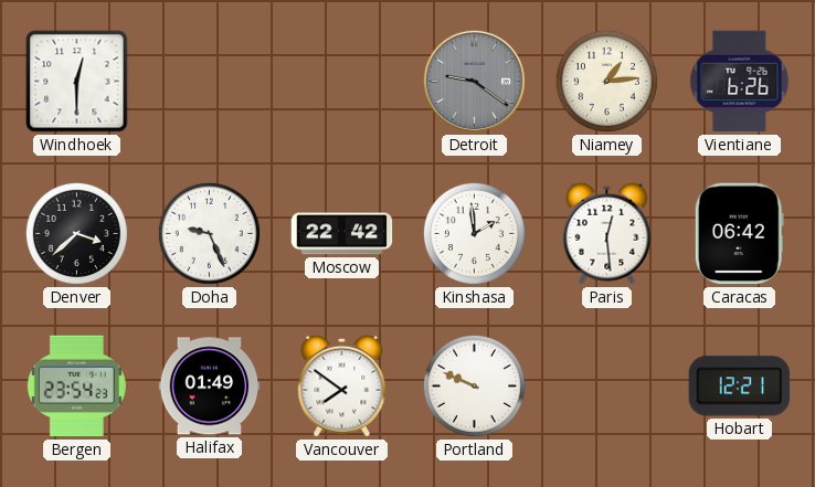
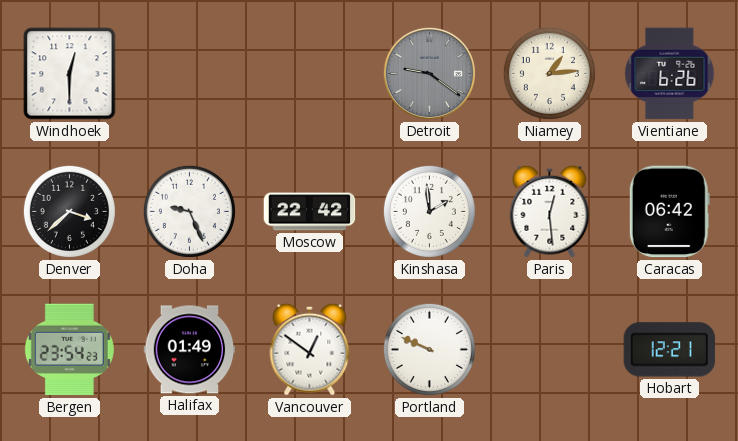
Vancouver: 7:51 -> 12:51
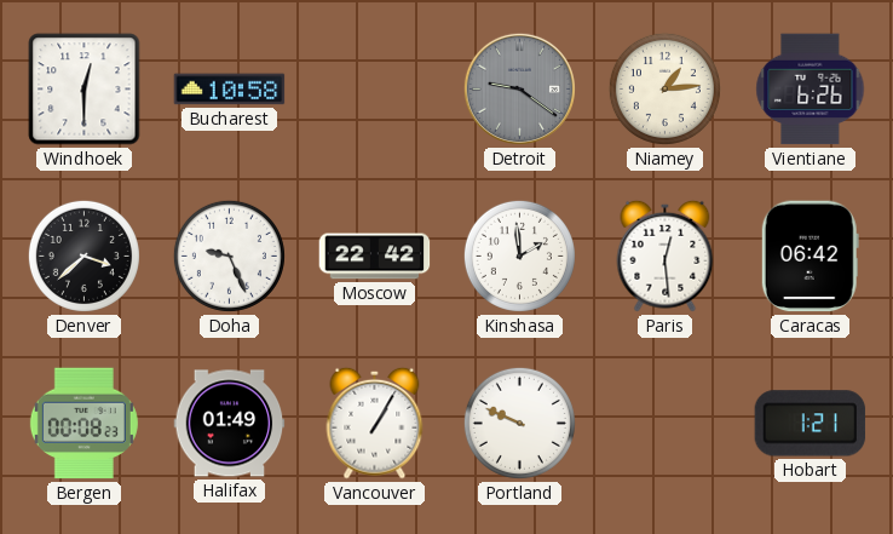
Bucharest: none -> 10:58
Bergen: 23:54 -> 00:08
Vancouver: 12:51 -> 1:05
Hobart: 12:21 -> 1:21
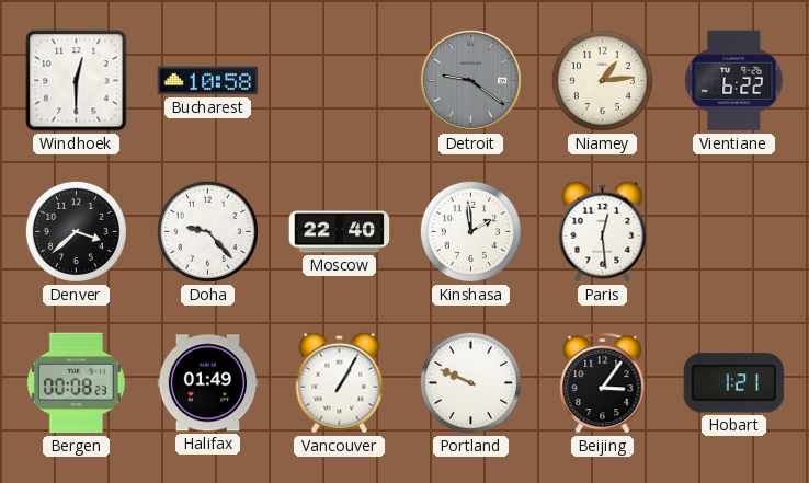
Vientiane: 6:26 -> 6:22
Doha: 9:26 -> 9:23
Moscow: 22:42 -> 22:40
Caracas: 06:42 -> none
Beijing: none -> 3:06
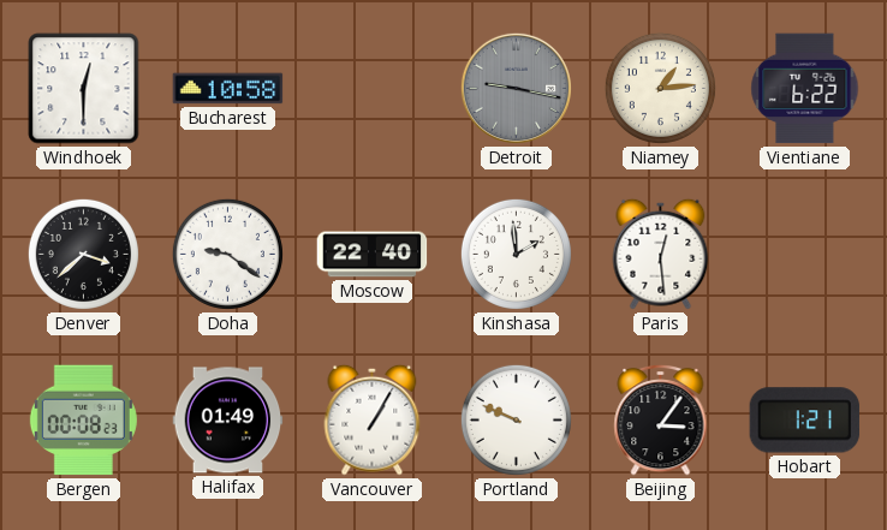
Detroit: 9:21 -> 9:17
Doha: 9:23 -> 9:21
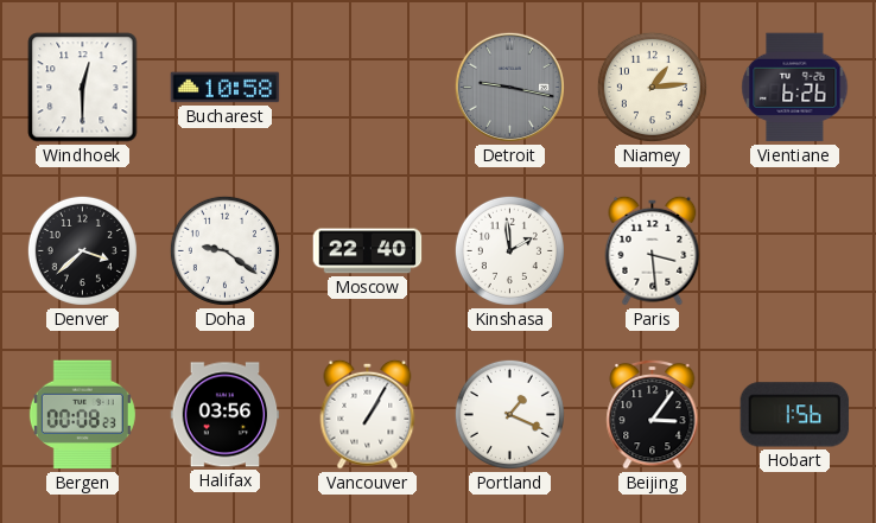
Vientiane: 6:22 -> 6:26
Paris: 12:29 -> 3:29
Halifax: 01:49 -> 03:56
Portland: 9:49 -> 1:19
Hobart: 1:21 -> 1:56
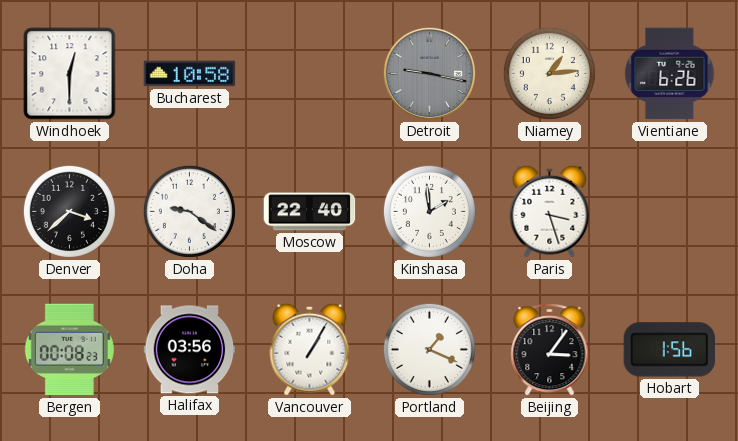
Paris: 3:29 -> 3:27
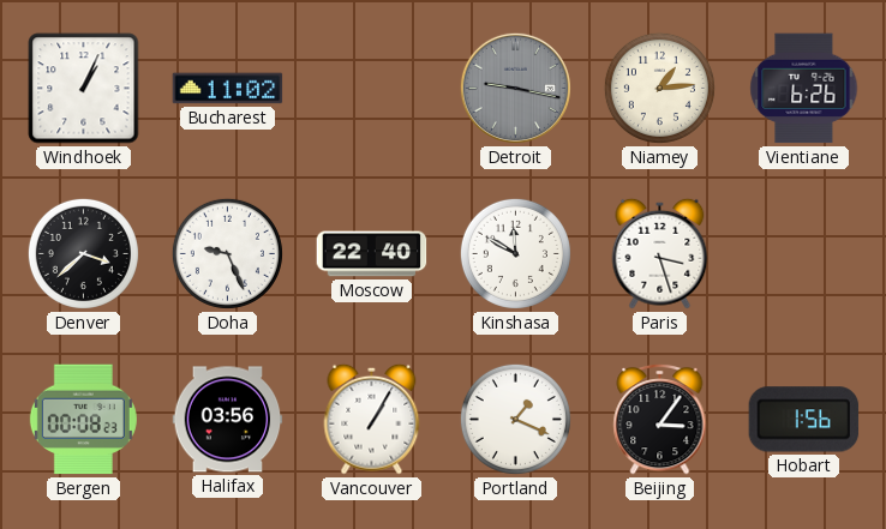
Windhoek: 12:30 -> 1:04
Bucharest: 10:58 -> 11:02
Doha: 9:21 -> 9:26
Kinshasa: 1:59 -> 11:50
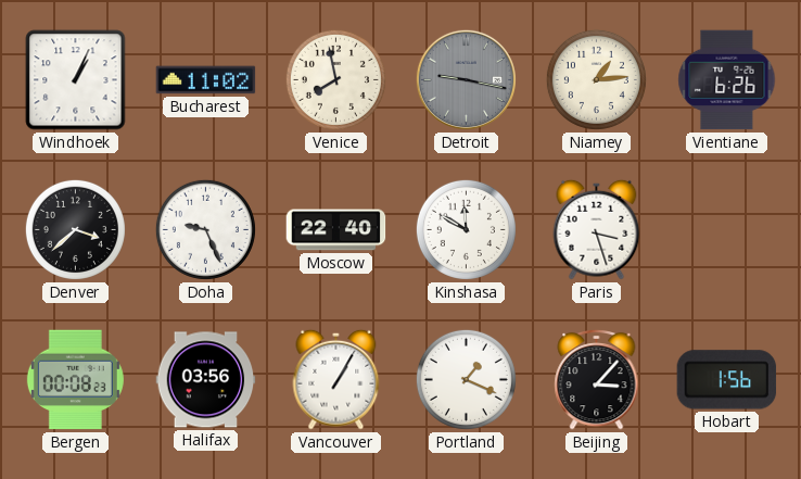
Venice: none -> 7:58
Beijing: 3:06 -> 3:07
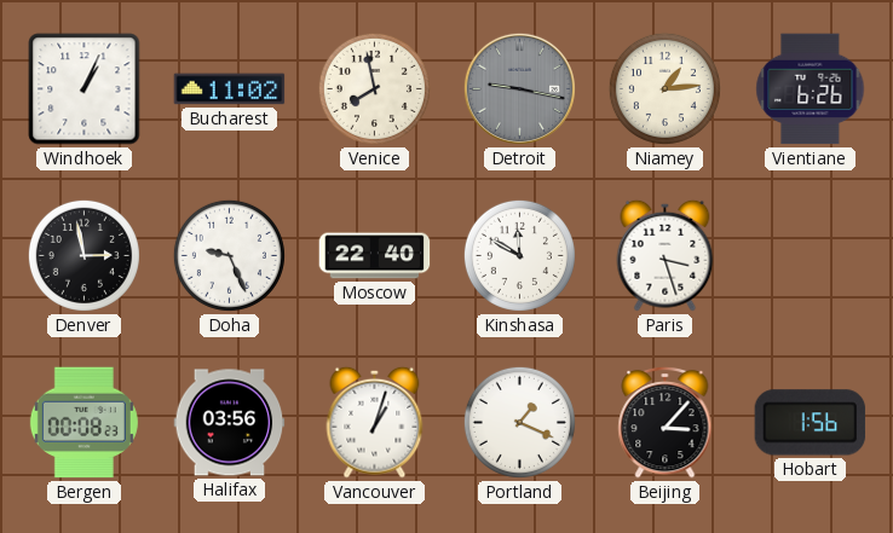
Denver: 3:38 -> 2:58
Vancouver: 1:05 -> 1:03
